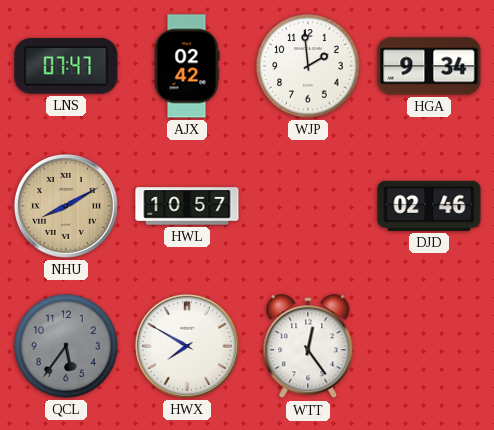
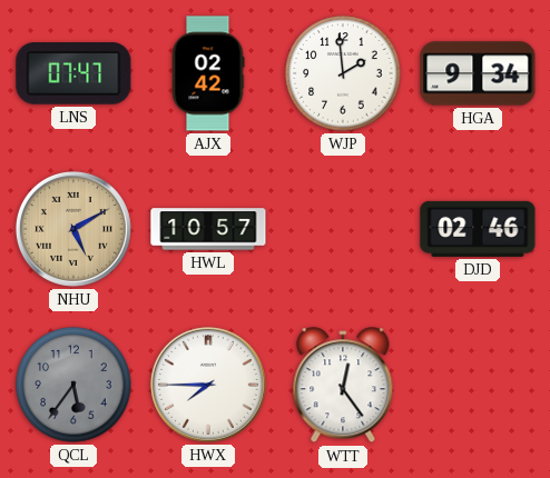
NHU: 8:10 -> 5:10
HWX: 7:50 -> 7:45
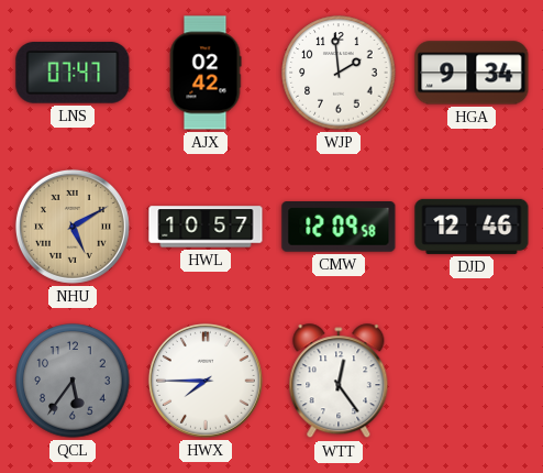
CMW: none -> 12:09
DJD: 02:46 -> 12:46
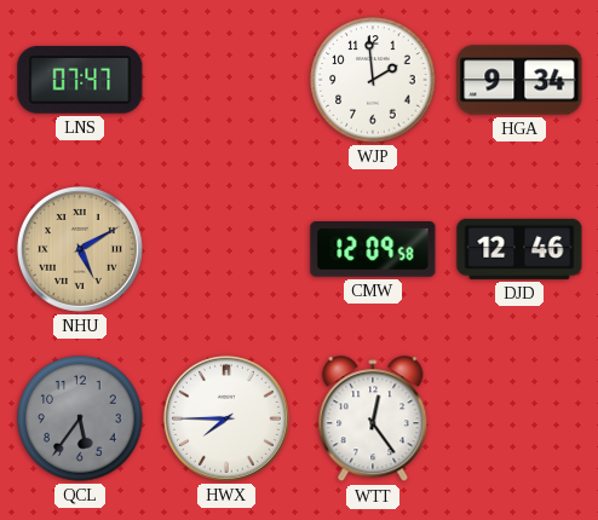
AJX: 02:42 -> none
HWL: 10:57 -> none
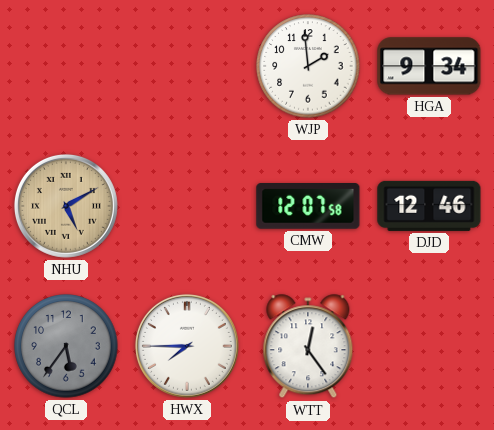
LNS: 07:47 -> none
CMW: 12:09 -> 12:07
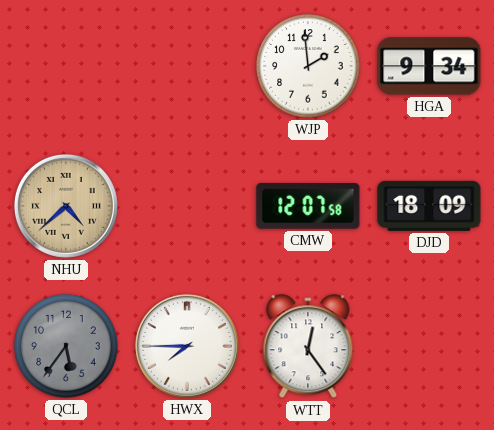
NHU: 5:10 -> 4:38
DJD: 12:46 -> 18:09
